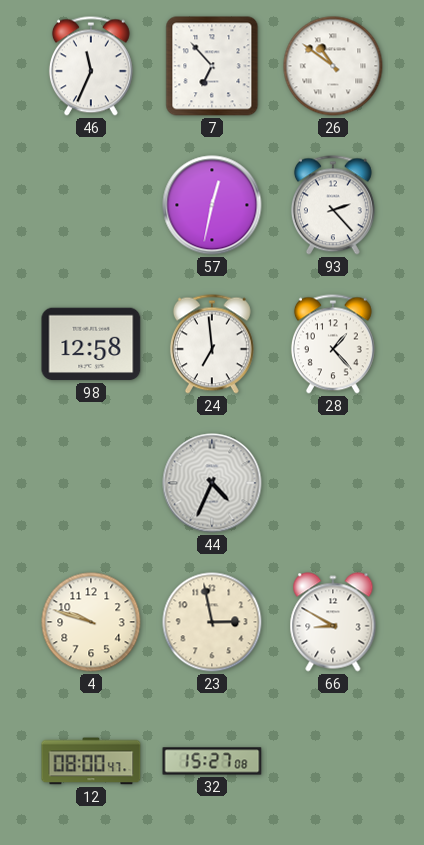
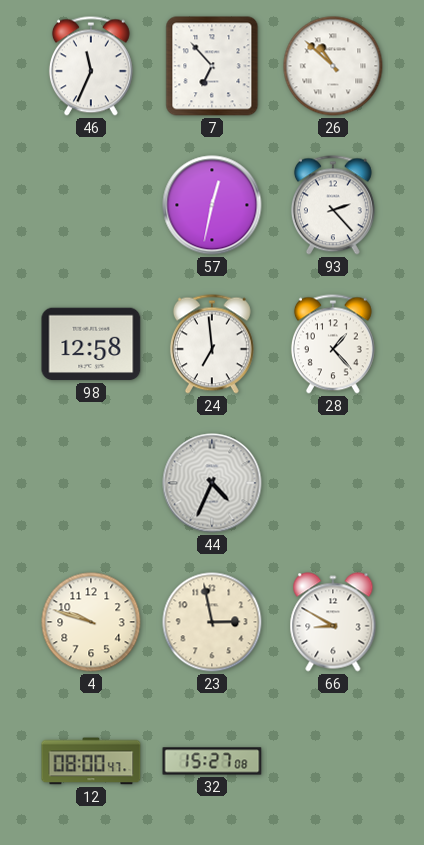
26: 10:51 -> 10:52
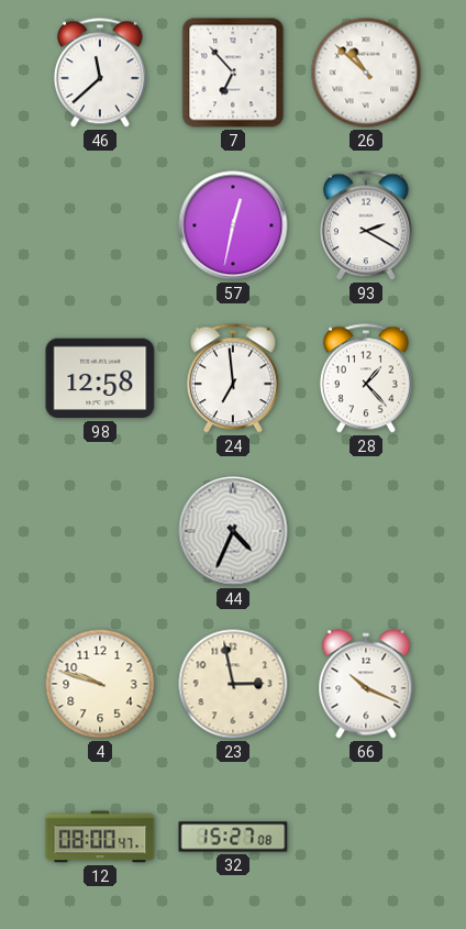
46: 11:34 -> 11:38
93: 2:23 -> 2:20
66: 8:50 -> 10:19
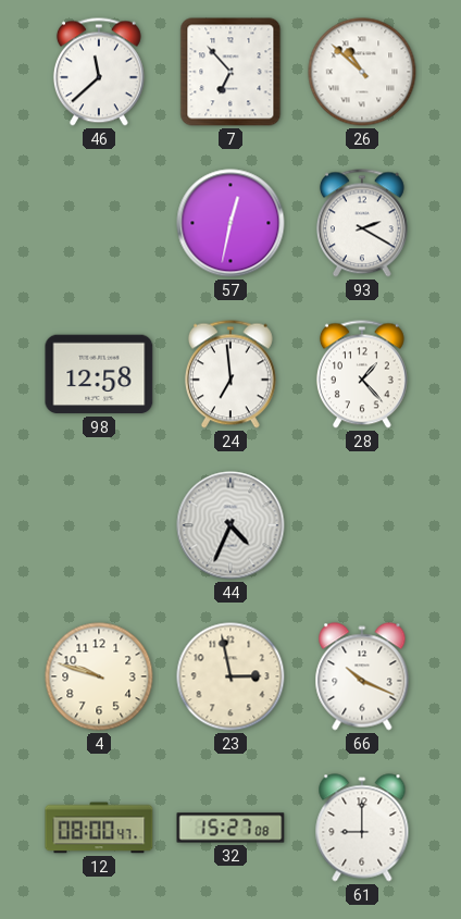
61: none -> 9:00
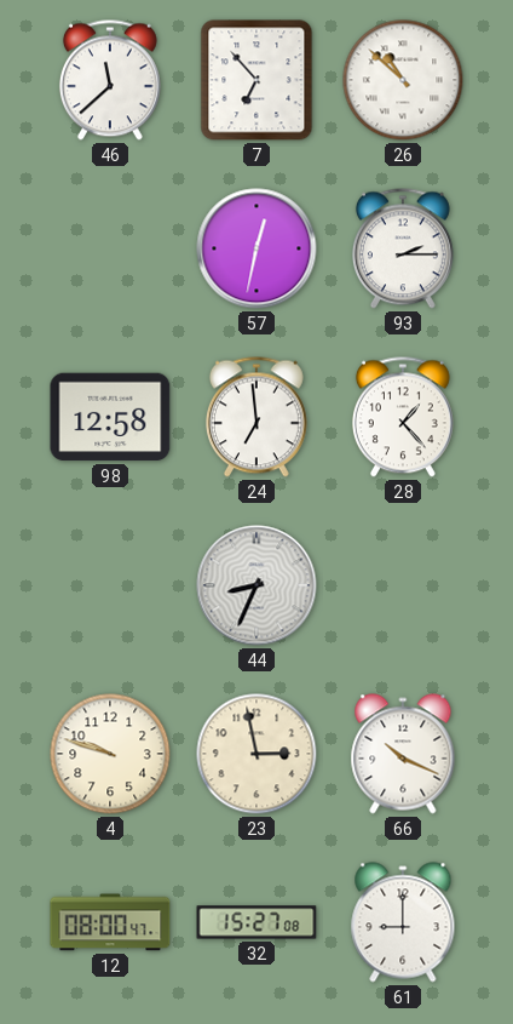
93: 2:20 -> 2:15
44: 4:34 -> 8:34
